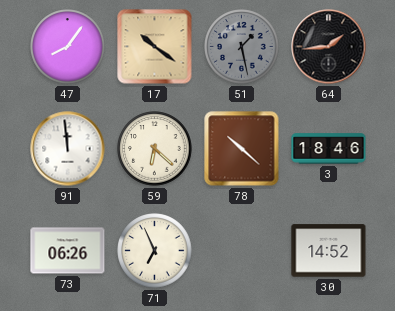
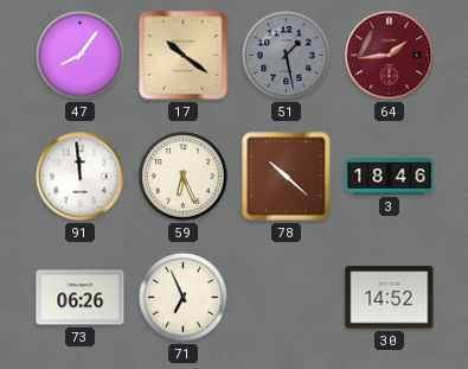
64 dial: black -> burgundy
59: 6:22 -> 6:26
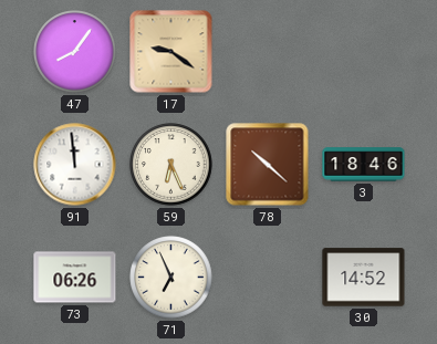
17: 10:21 -> 9:21
51: 1:28 -> none
64: 1:44 -> none
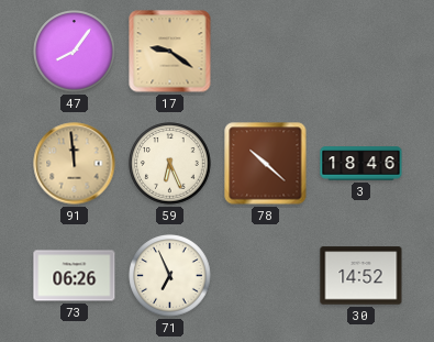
91 dial: white -> champagne
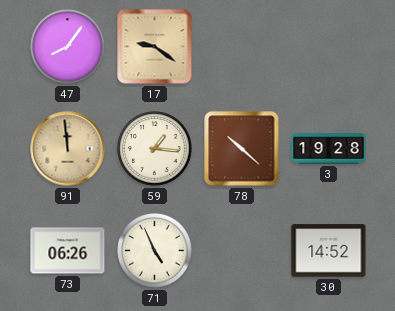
59: 6:26 -> 1:16
3: 18:46 -> 19:28
71: 6:56 -> 4:56
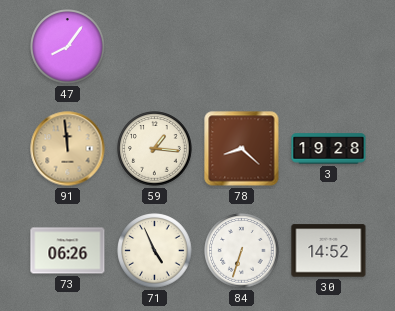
17: 9:21 -> none
78: 10:22 -> 8:22
84: none -> 6:33
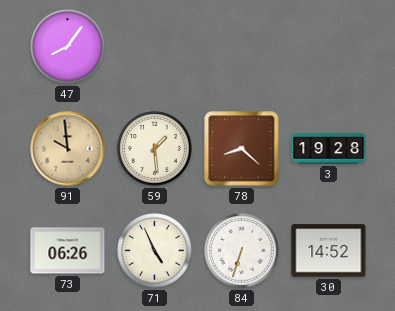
91: 11:59 -> 9:59
59: 1:16 -> 1:29
